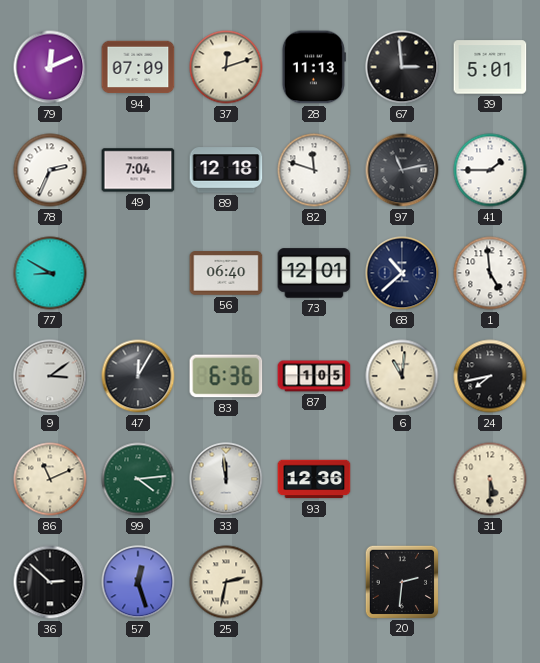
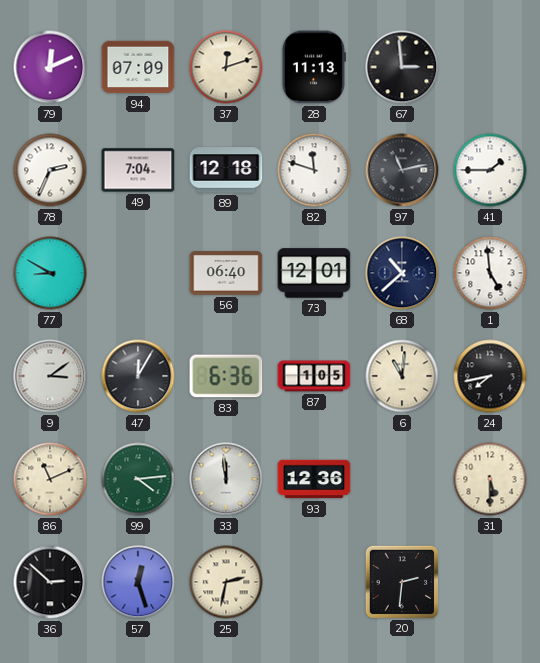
39: 5:01 -> none
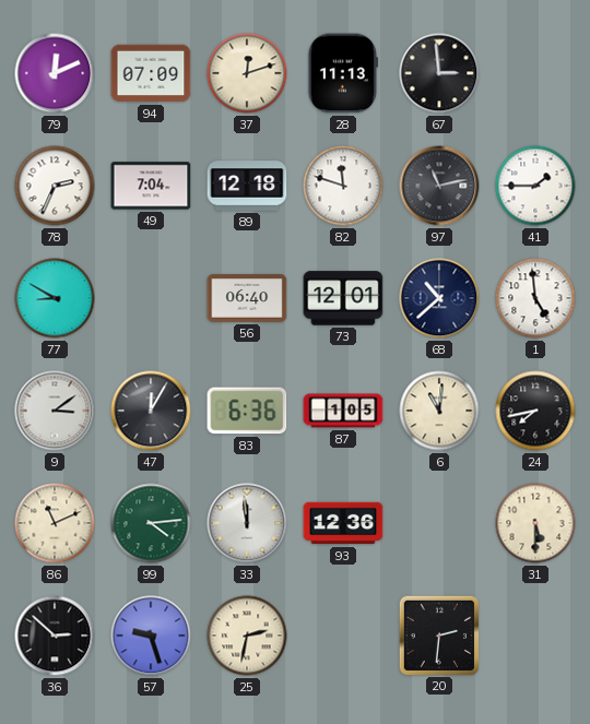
57: 12:27 -> 9:27
